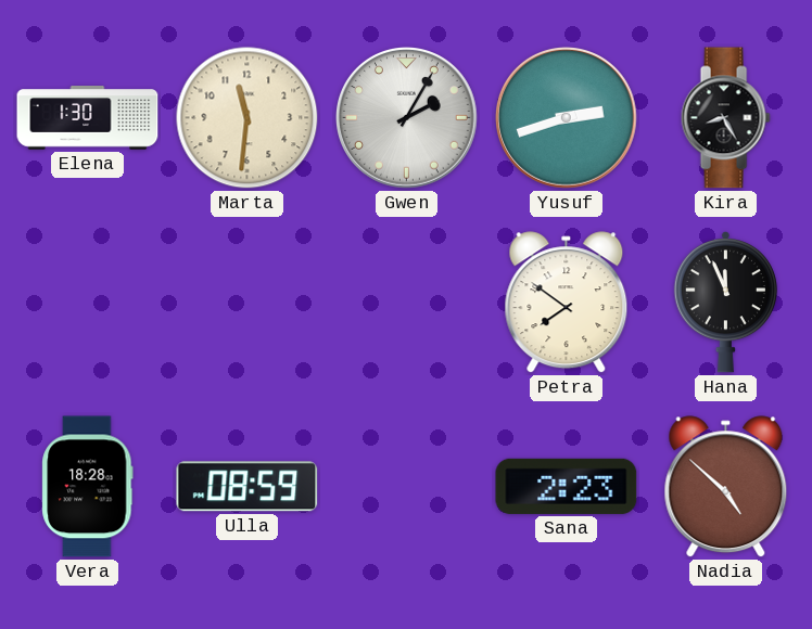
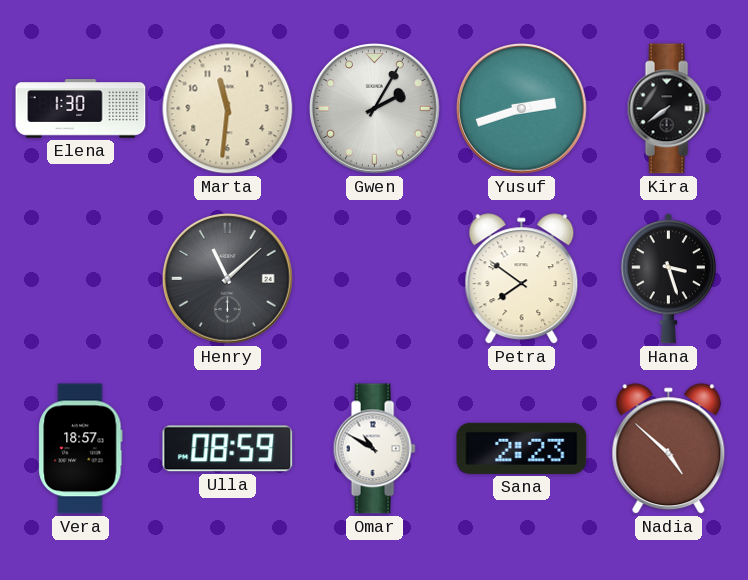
Kira: 8:25 -> 7:39
Henry: none -> 11:08
Hana: 11:56 -> 3:27
Vera: 18:28 -> 18:57
Omar: none -> 10:50
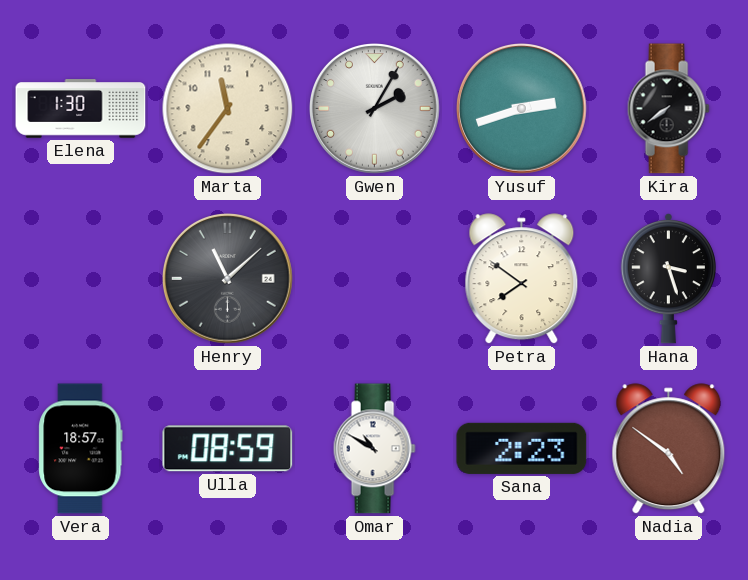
Marta: 11:31 -> 11:36
Nadia: 4:52 -> 4:51
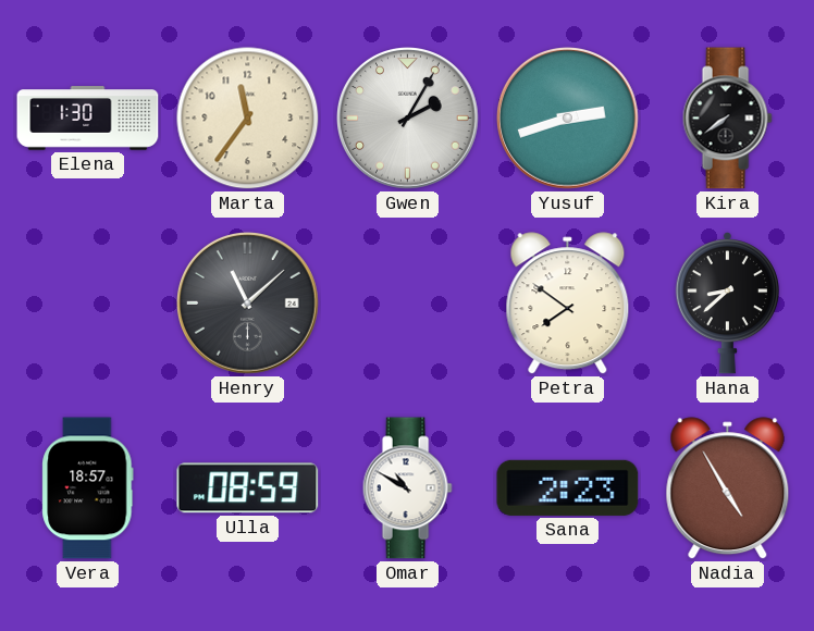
Hana: 3:27 -> 8:38
Nadia: 4:51 -> 4:55
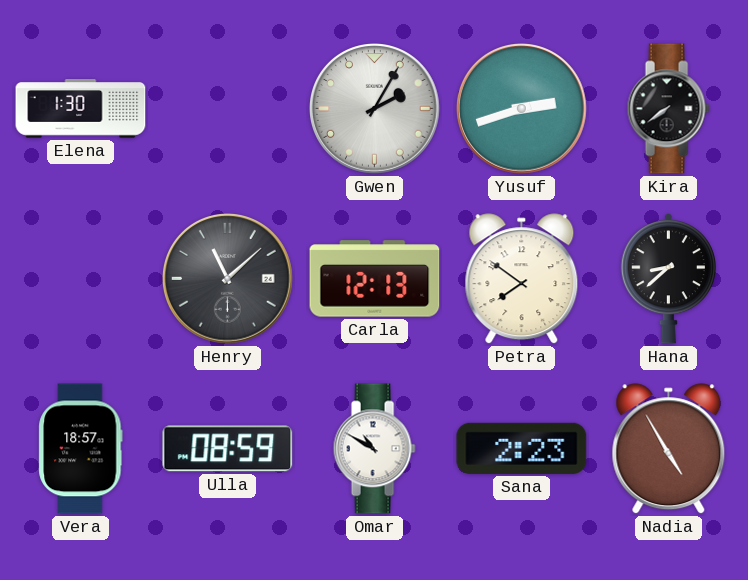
Marta: 11:36 -> none
Carla: none -> 12:13
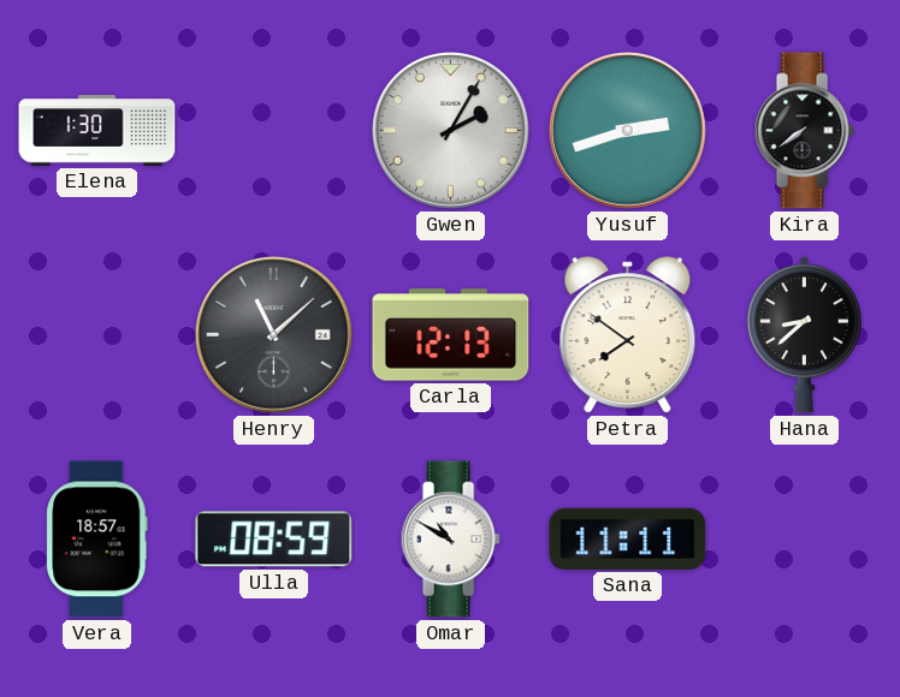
Sana: 2:23 -> 11:11
Nadia: 4:55 -> none
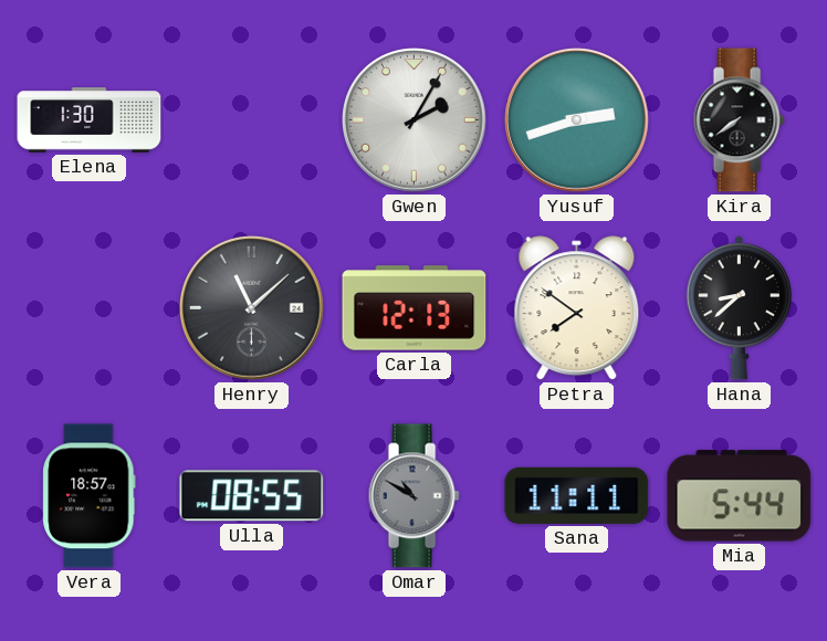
Ulla: 08:59 -> 08:55
Omar dial: white -> grey
Mia: none -> 5:44
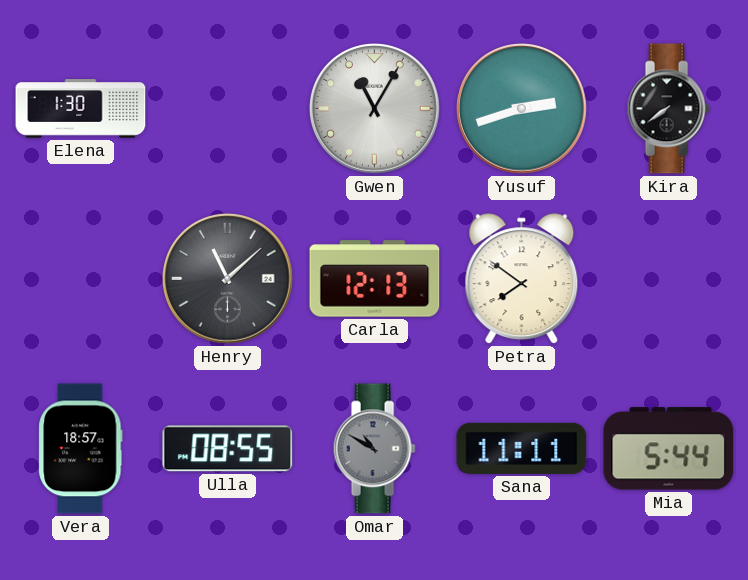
Gwen: 2:05 -> 11:05
Hana: 8:38 -> none
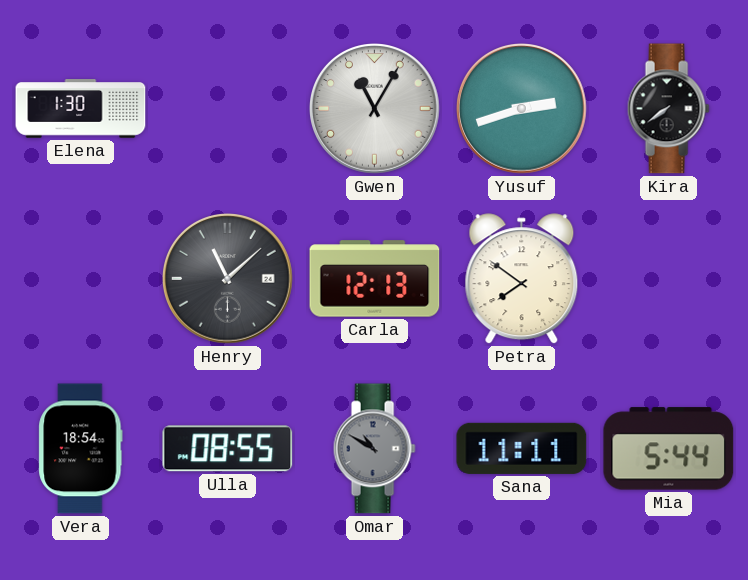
Vera: 18:57 -> 18:54
